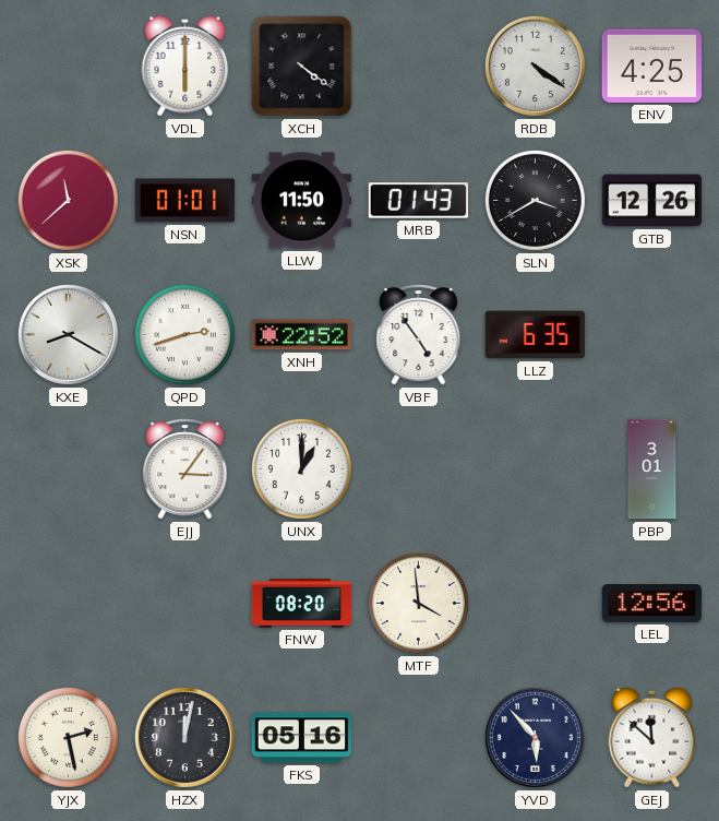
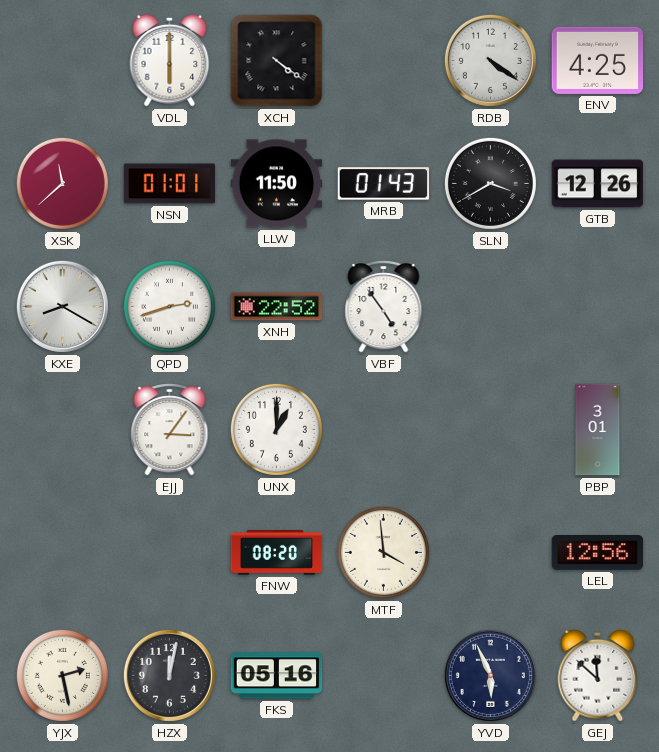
LLZ: 6:35 -> none
YVD: 5:53 -> 5:56
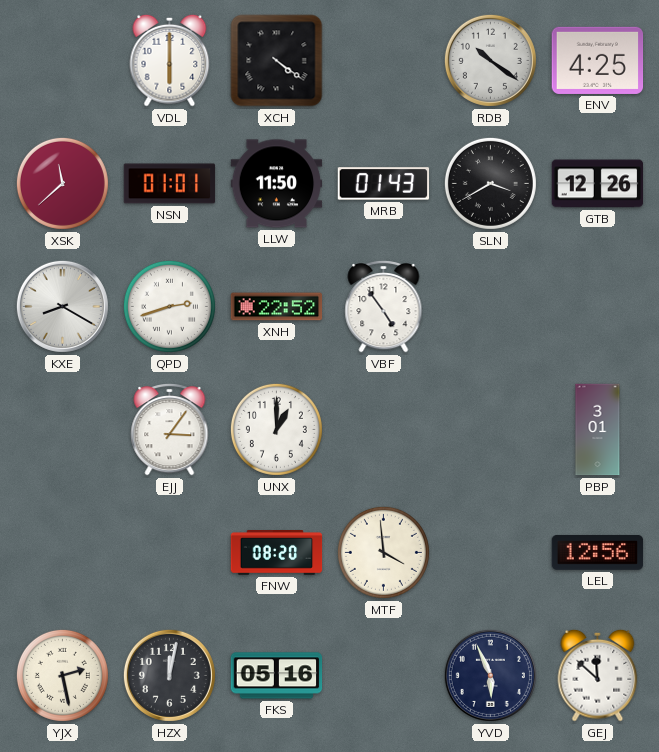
RDB: 4:21 -> 10:21
